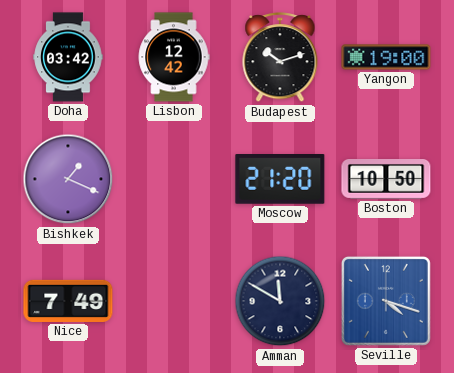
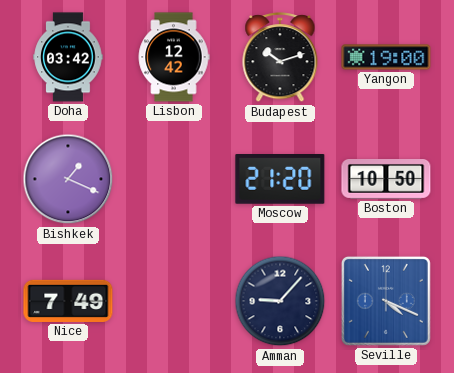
Amman: 11:50 -> 9:07
Seville: 4:18 -> 4:19
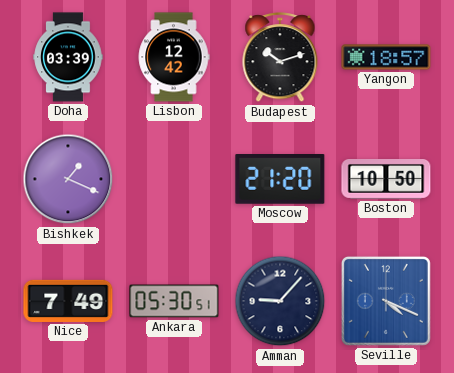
Doha: 03:42 -> 03:39
Yangon: 19:00 -> 18:57
Ankara: none -> 05:30
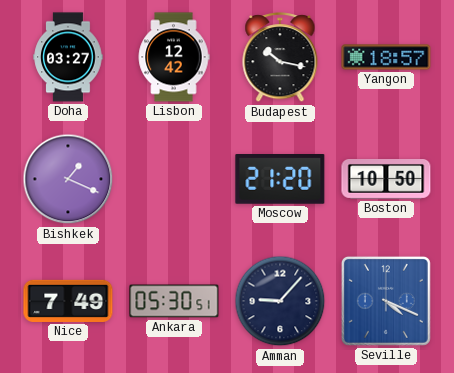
Doha: 03:39 -> 03:27
Budapest: 10:12 -> 10:17
